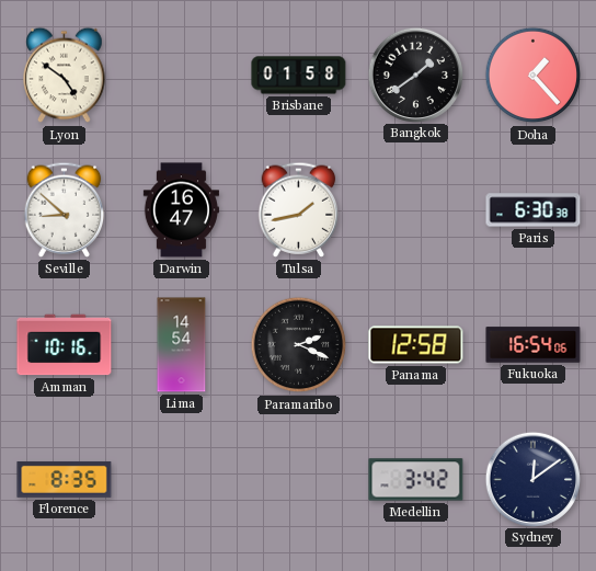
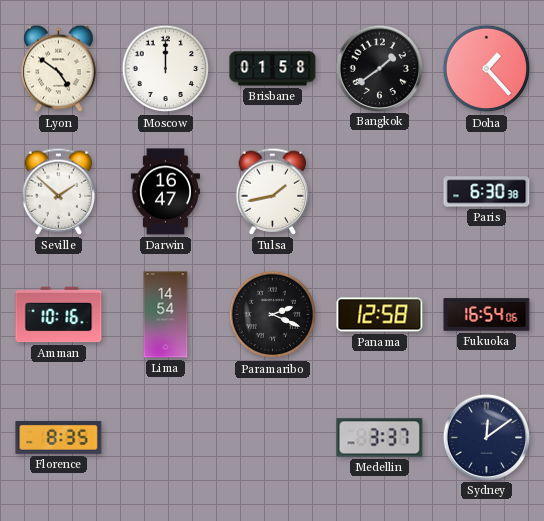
Moscow: none -> 12:00
Seville: 8:52 -> 1:52
Medellin: 3:42 -> 3:37
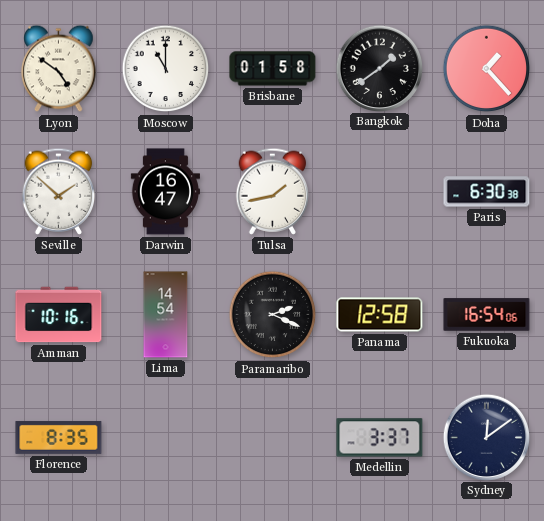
Moscow: 12:00 -> 11:00
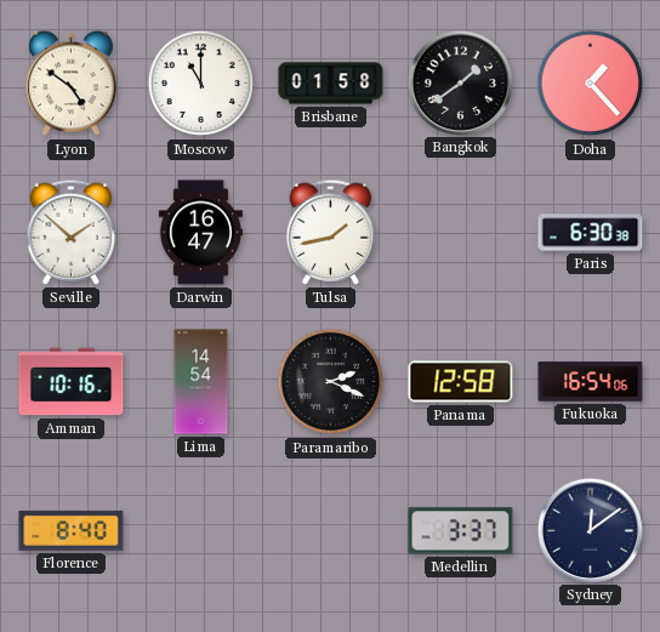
Florence: 8:35 -> 8:40
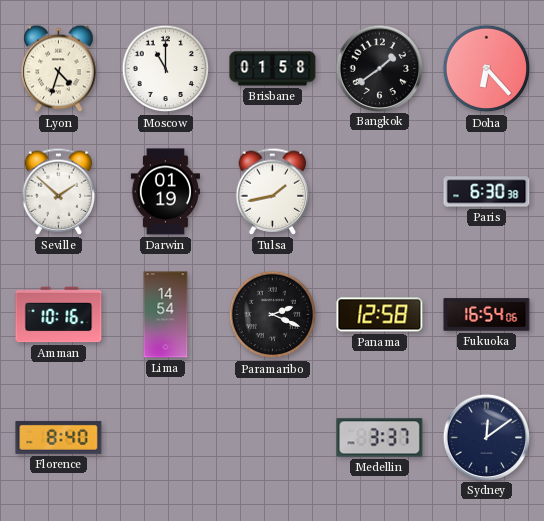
Lyon: 4:51 -> 4:33
Doha: 1:23 -> 6:23
Darwin: 16:47 -> 01:19
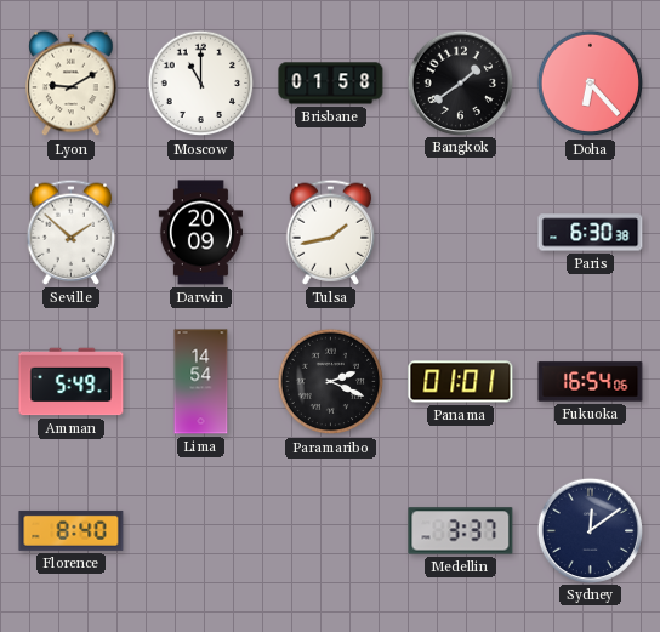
Lyon: 4:33 -> 9:10
Darwin: 01:19 -> 20:09
Amman: 10:16 -> 5:49
Panama: 12:58 -> 01:01
